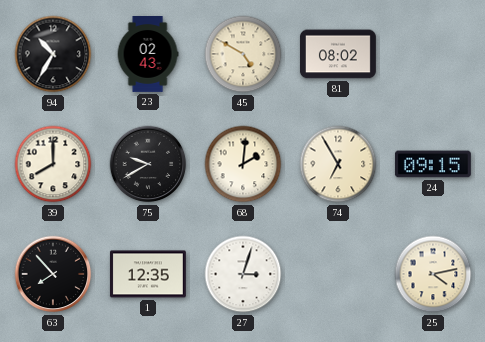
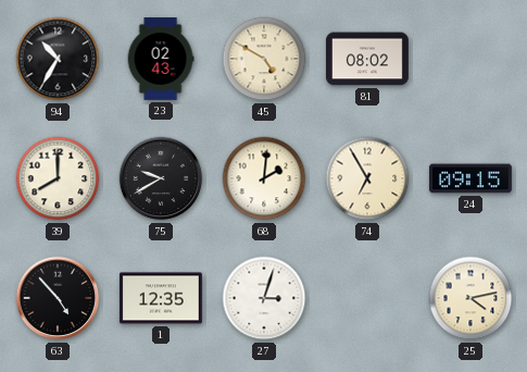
63: 7:53 -> 4:53
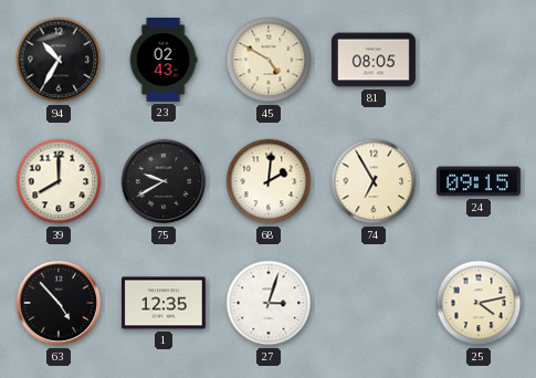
81: 08:02 -> 08:05
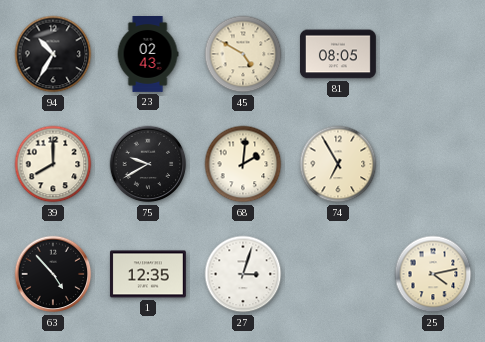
24: 09:15 -> none
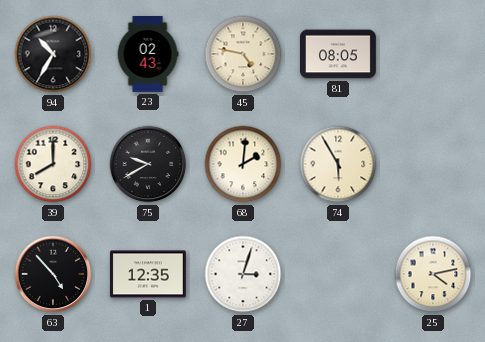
45: 4:50 -> 4:47
74: 6:55 -> 5:55
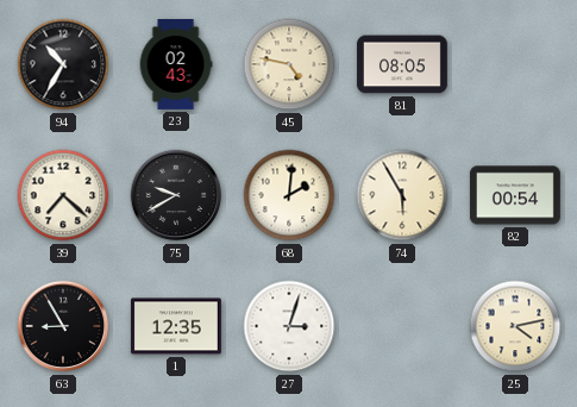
39: 8:00 -> 7:22
82: none -> 00:54
63: 4:53 -> 8:55
